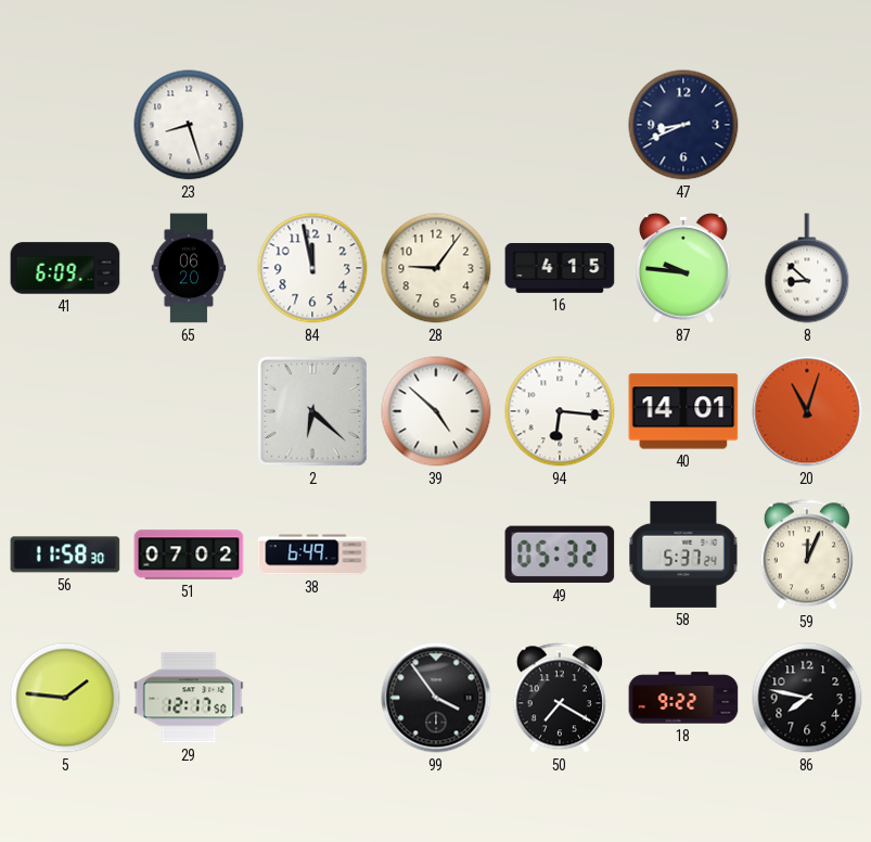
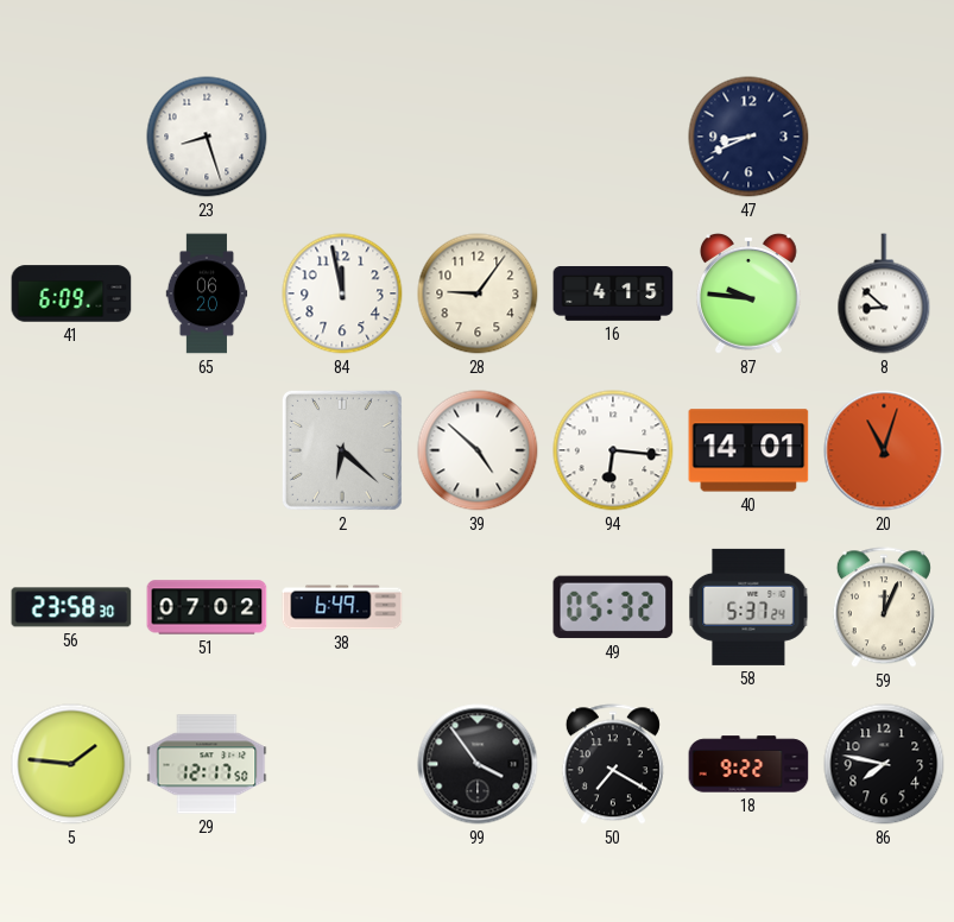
56: 11:58 -> 23:58
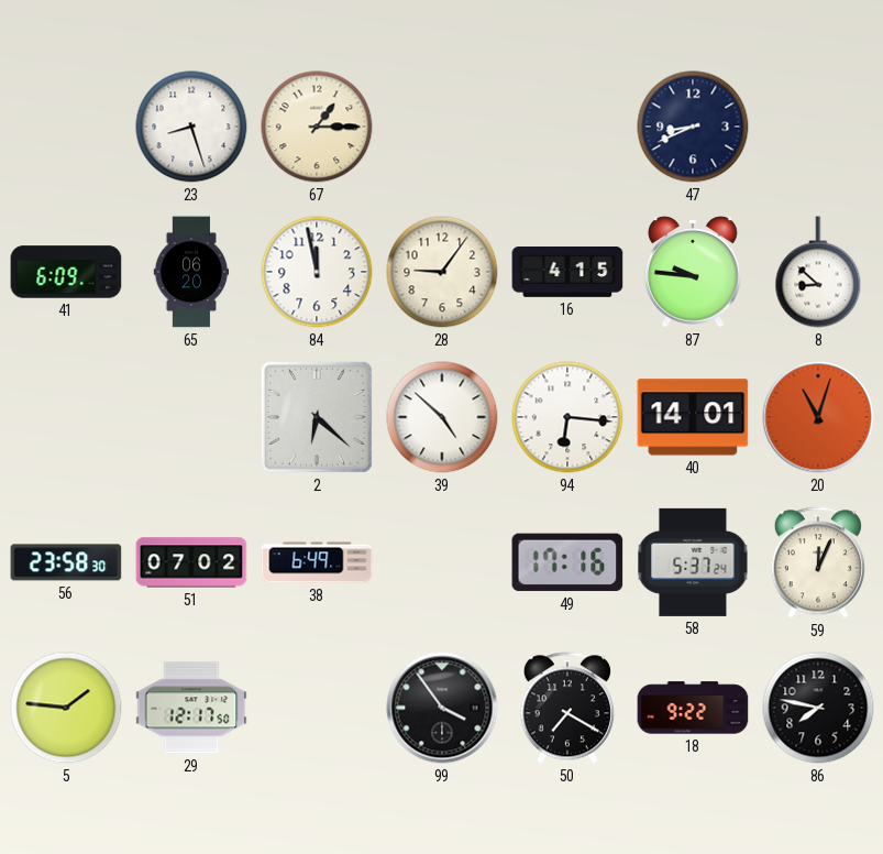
67: none -> 1:15
49: 05:32 -> 17:16
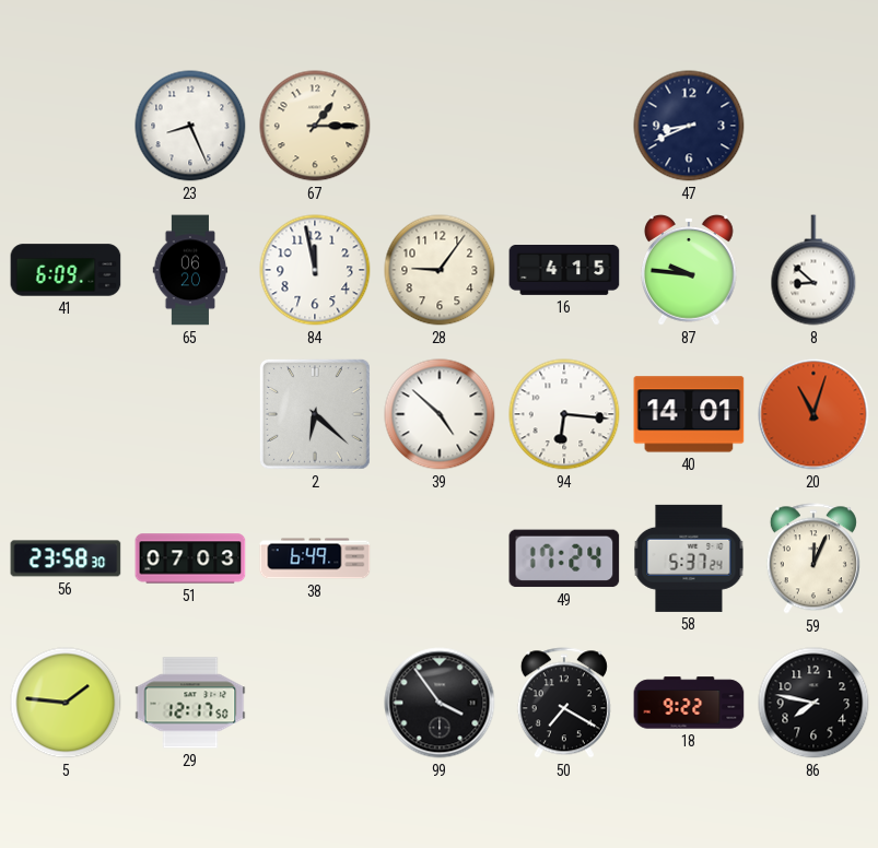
23: 8:27 -> 8:26
51: 07:02 -> 07:03
49: 17:16 -> 17:24
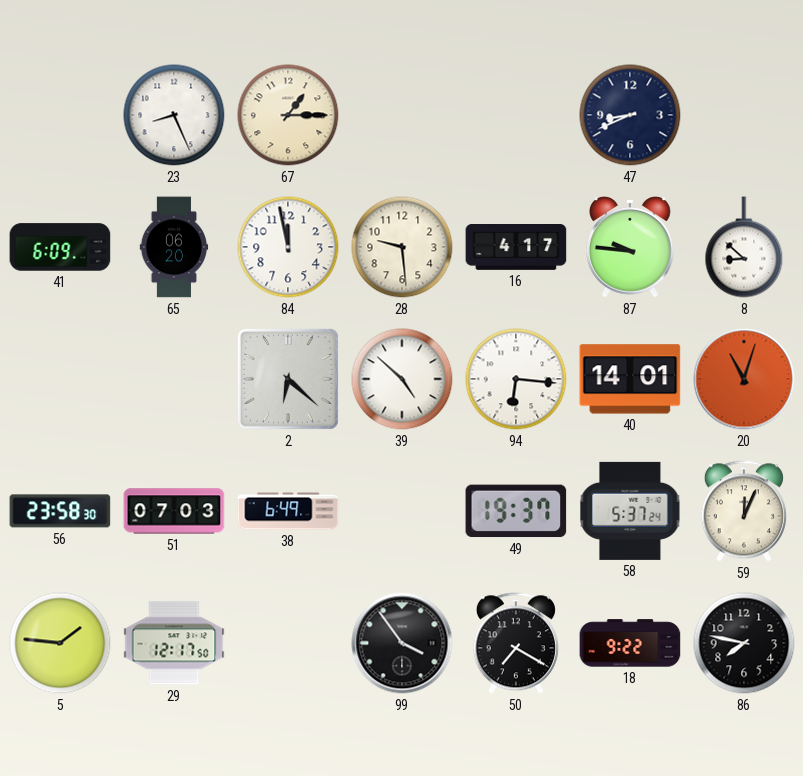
28: 9:06 -> 9:29
16: 4:15 -> 4:17
49: 17:24 -> 19:37
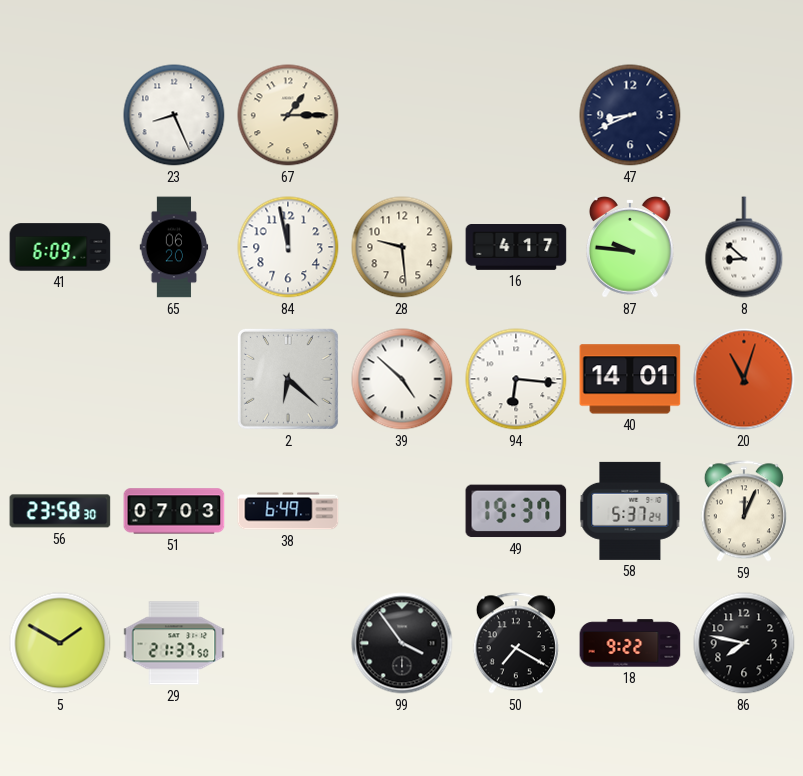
5: 1:46 -> 1:50
29: 12:17 -> 21:37
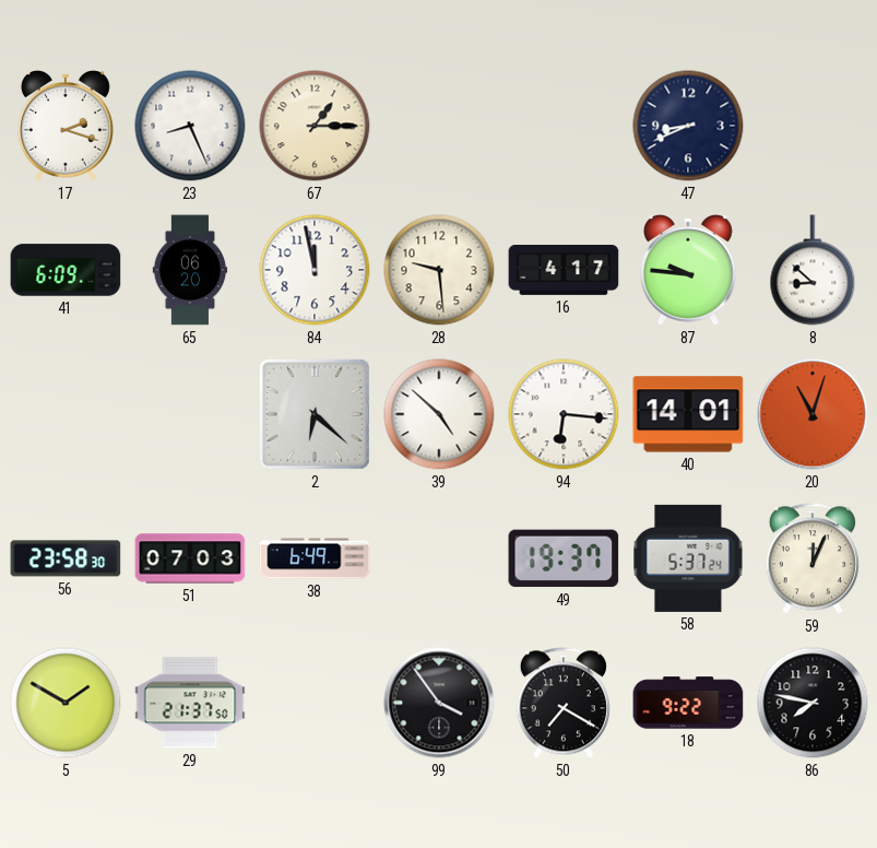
17: none -> 2:18
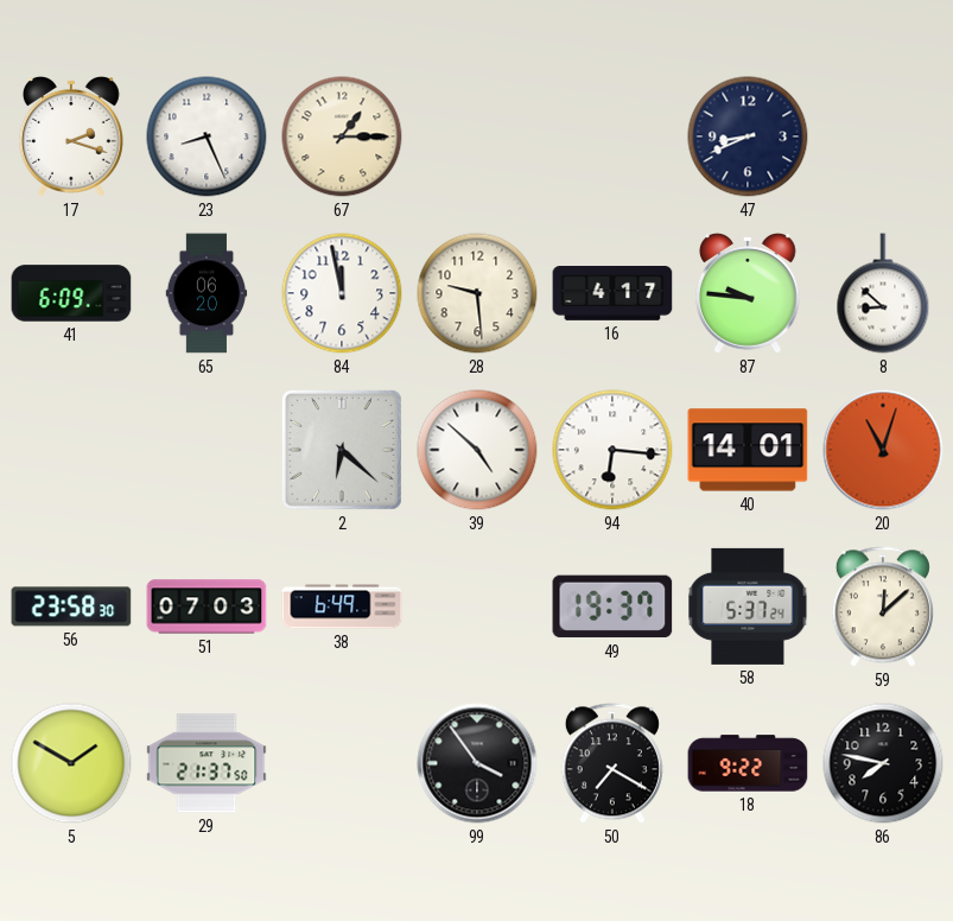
59: 12:04 -> 12:08
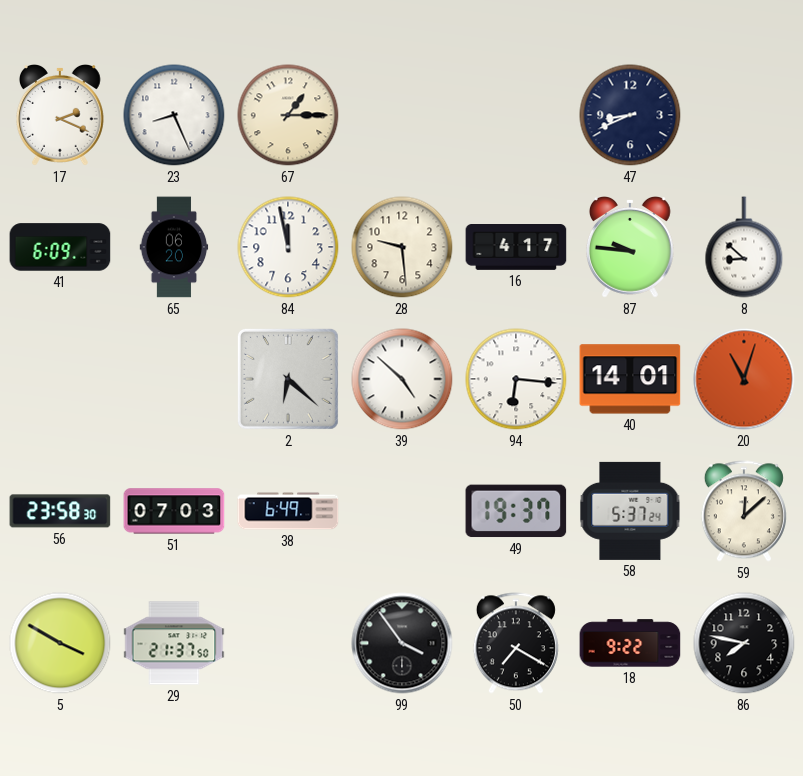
17: 2:18 -> 2:19
5: 1:50 -> 3:50
